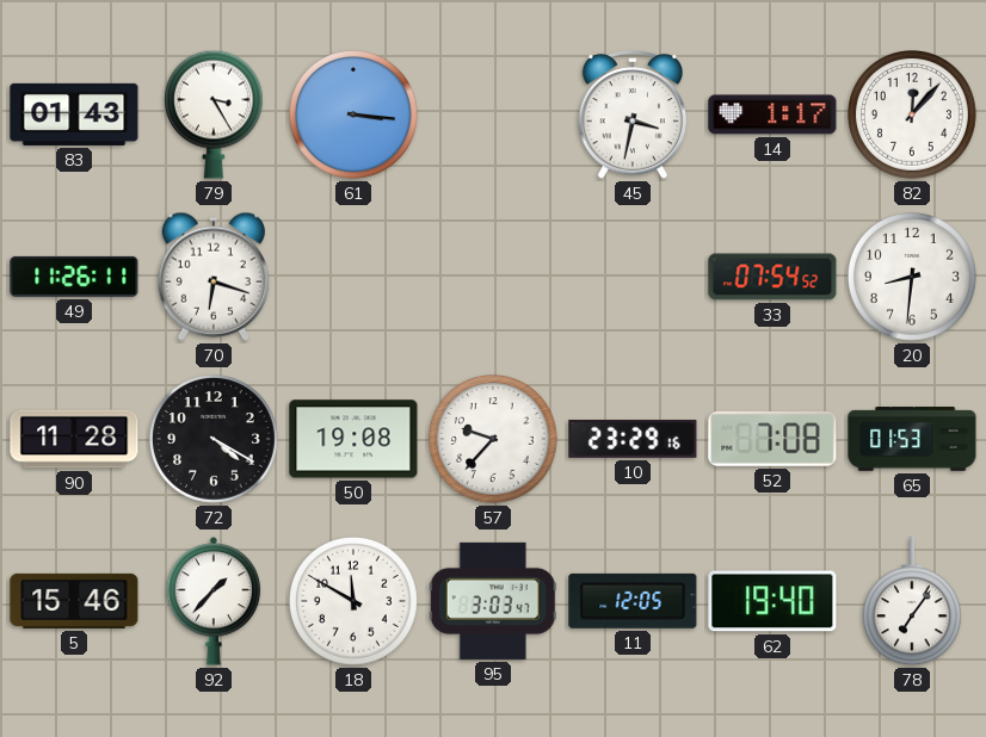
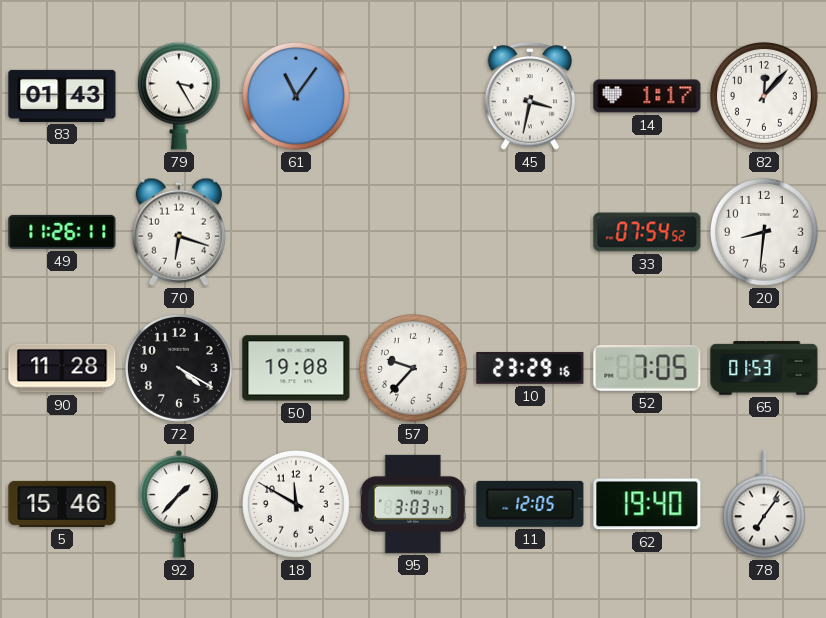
61: 3:16 -> 11:06
52: 7:08 -> 7:05
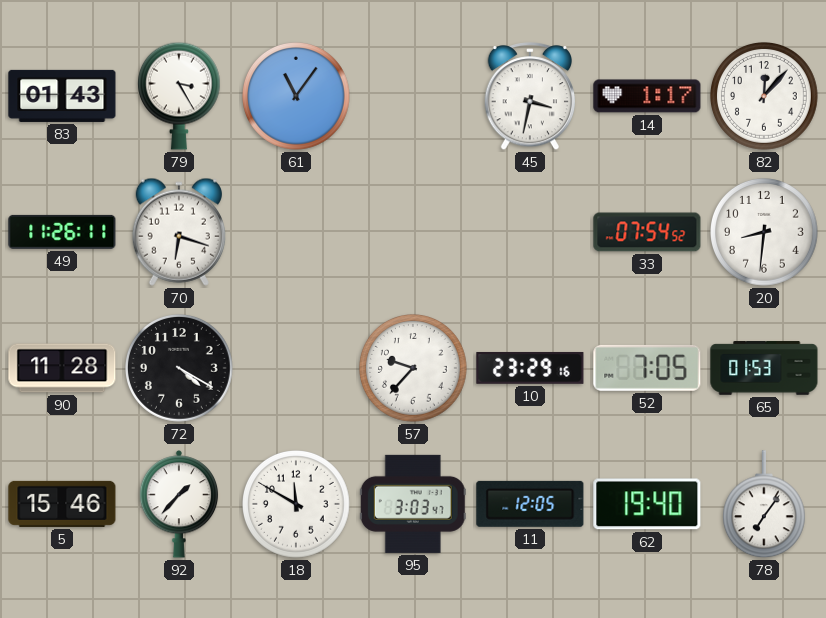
50: 19:08 -> none
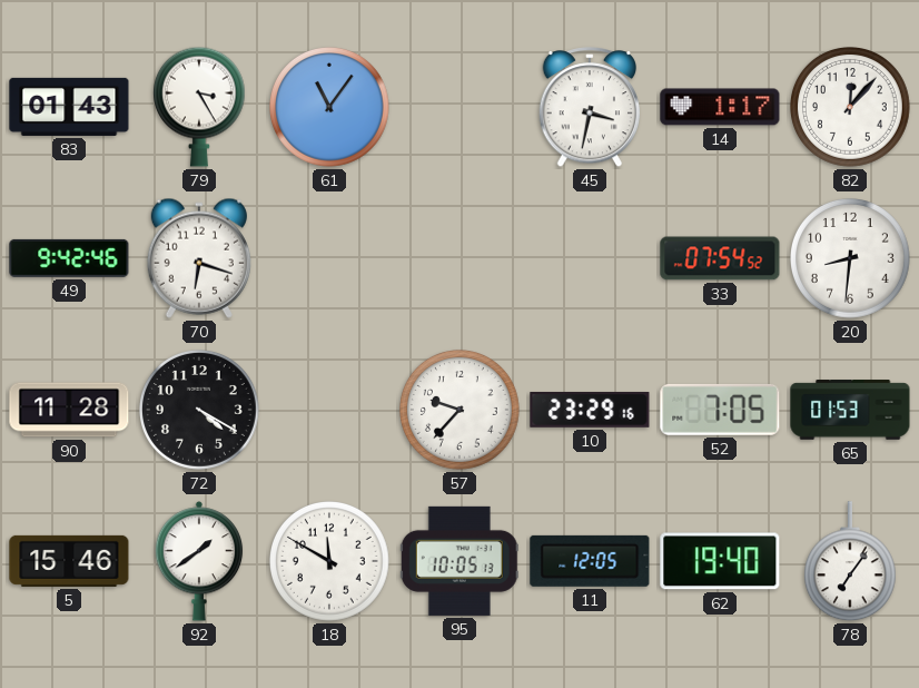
49: 11:26 -> 9:42
92: 1:37 -> 1:39
95: 3:03 -> 10:05
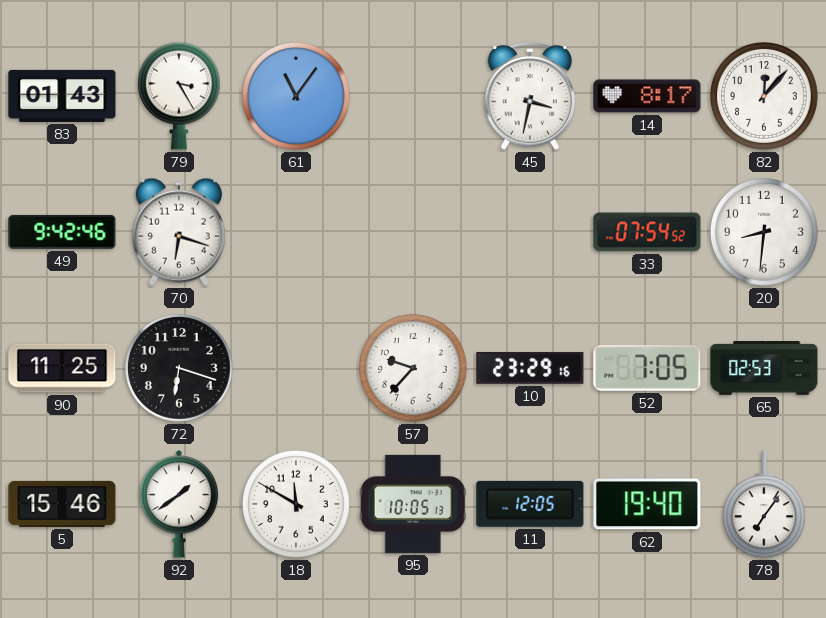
14: 1:17 -> 8:17
90: 11:28 -> 11:25
72: 4:20 -> 6:18
65: 01:53 -> 02:53
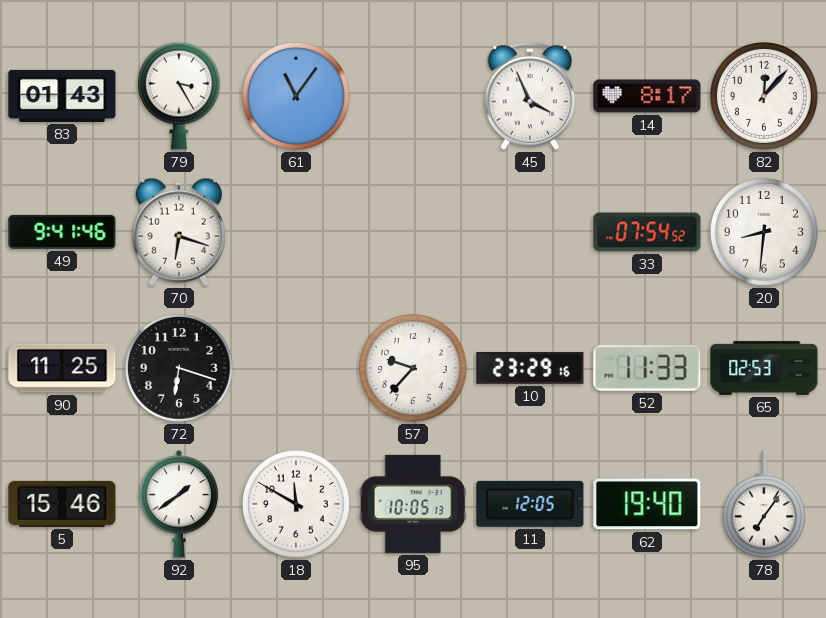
45: 3:32 -> 3:56
49: 9:42 -> 9:41
52: 7:05 -> 11:33
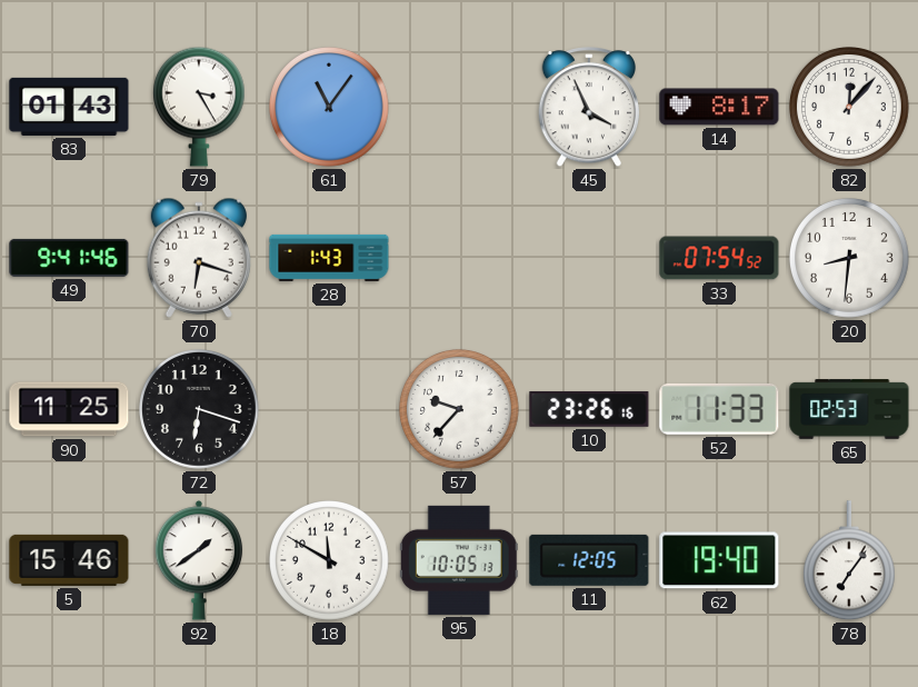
28: none -> 1:43
10: 23:29 -> 23:26
